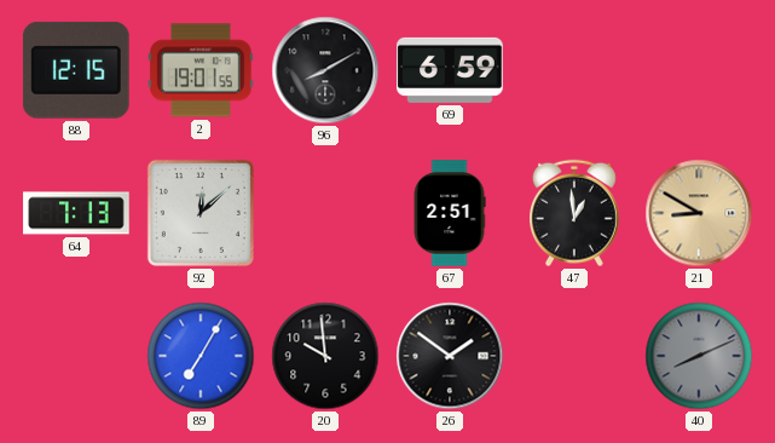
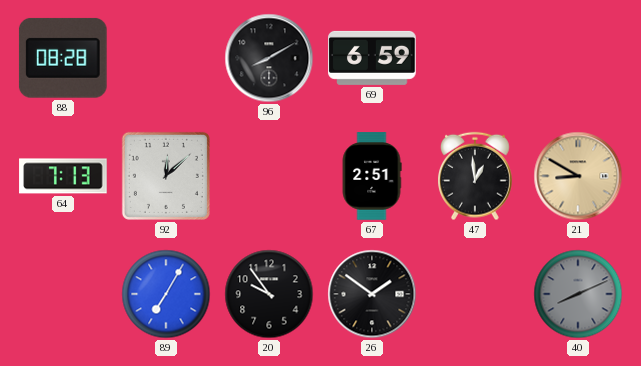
88: 12:15 -> 08:28
2: 19:01 -> none
20: 9:59 -> 9:54
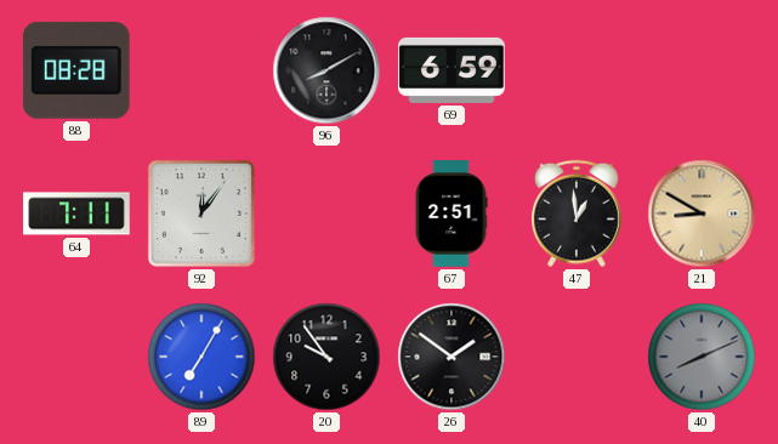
64: 7:13 -> 7:11
92: 12:08 -> 12:06
